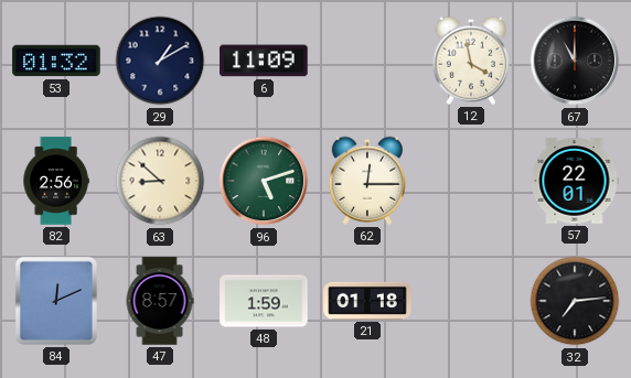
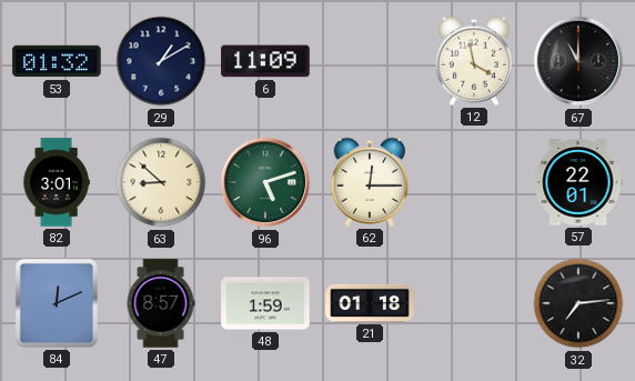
82: 2:56 -> 3:01
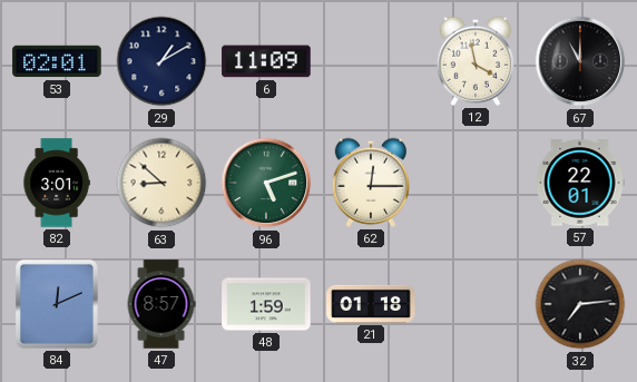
53: 01:32 -> 02:01
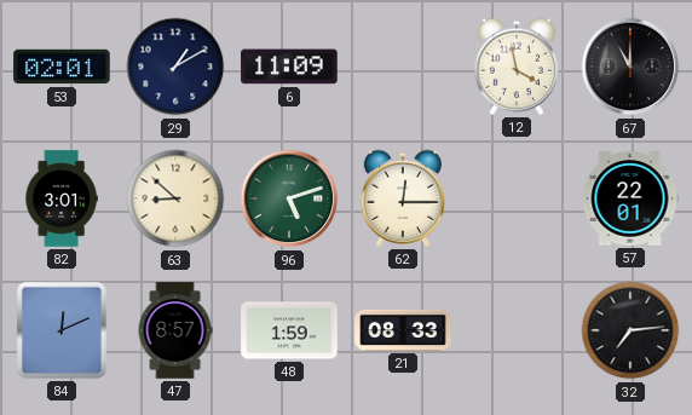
21: 01:18 -> 08:33
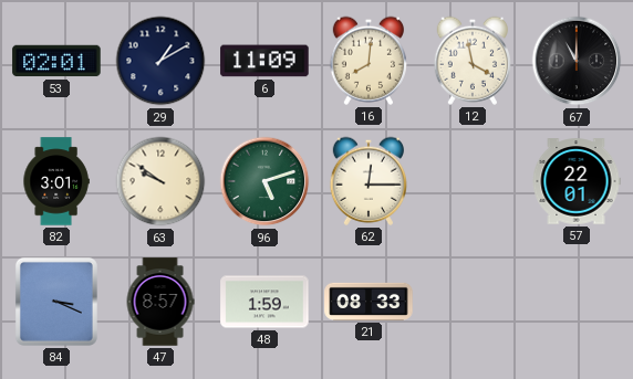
16: none -> 8:01
63: 8:52 -> 9:51
84: 12:11 -> 3:19
32: 7:14 -> none
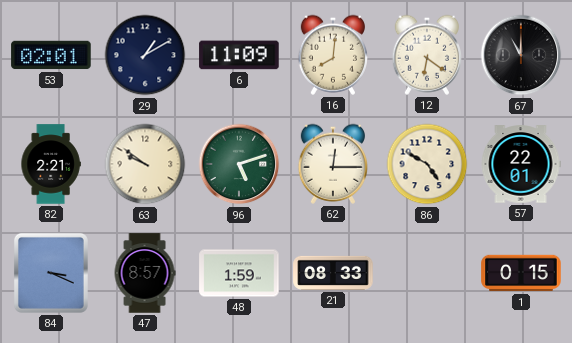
12: 3:58 -> 6:21
82: 3:01 -> 2:21
86: none -> 4:50
1: none -> 0:15
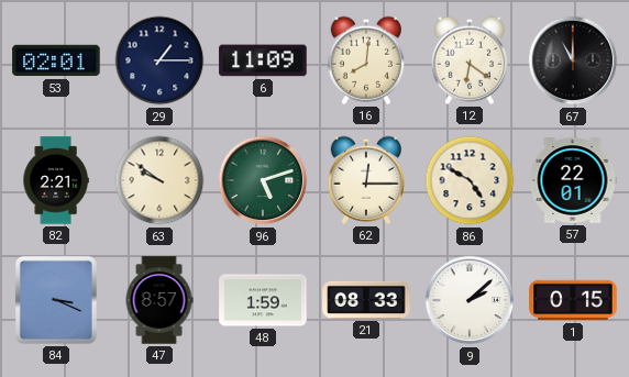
29: 1:10 -> 1:15
9: none -> 2:08
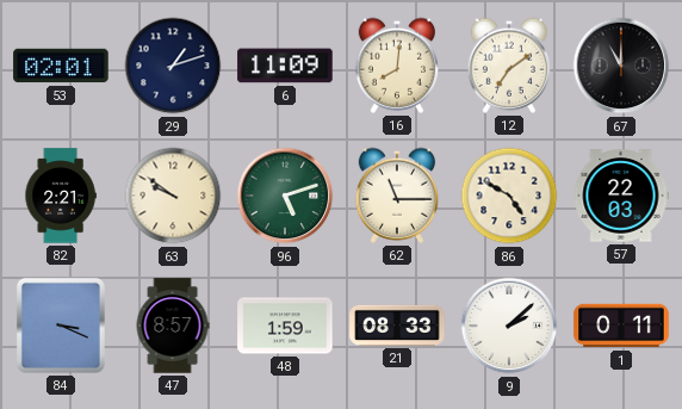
29: 1:15 -> 1:12
12: 6:21 -> 7:09
62: 12:15 -> 11:15
57: 22:01 -> 22:03
1: 0:15 -> 0:11
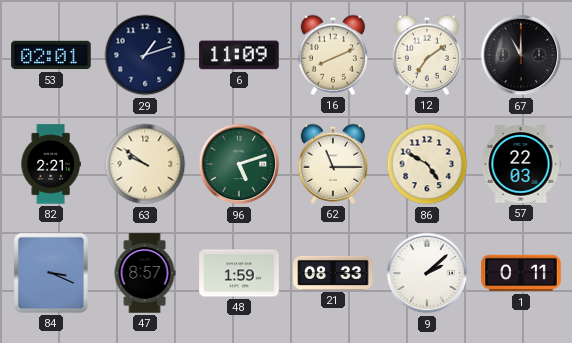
16: 8:01 -> 8:11
